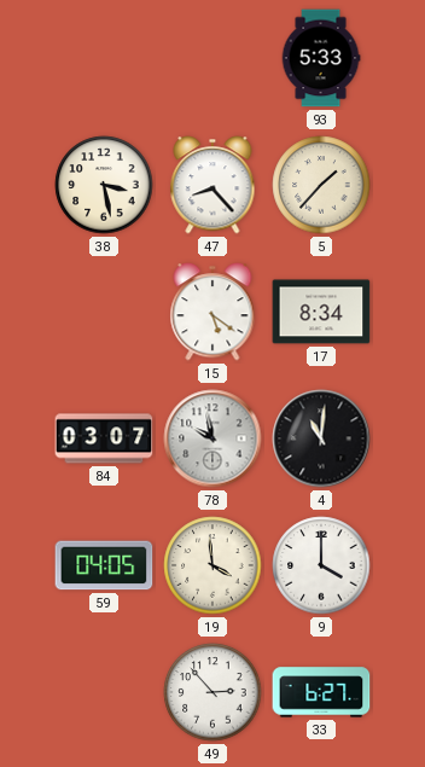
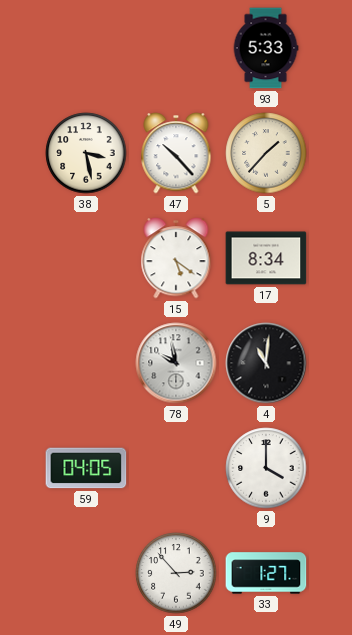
47: 8:23 -> 10:23
84: 03:07 -> none
19: 3:59 -> none
33: 6:27 -> 1:27
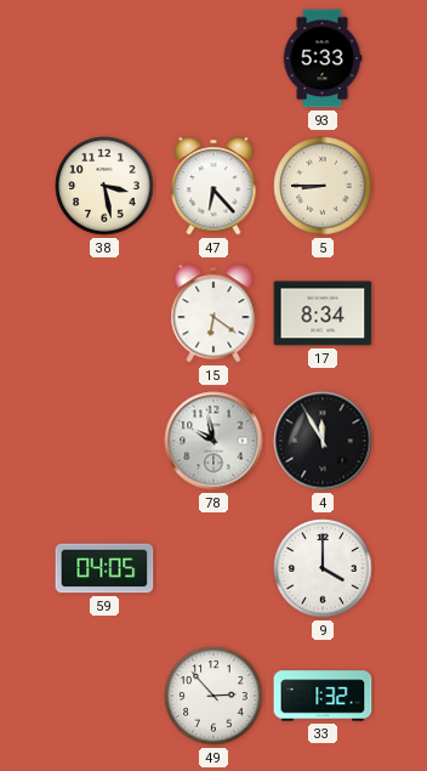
47: 10:23 -> 6:23
5: 1:37 -> 8:45
15: 5:21 -> 6:21
4: 11:01 -> 11:55
33: 1:27 -> 1:32
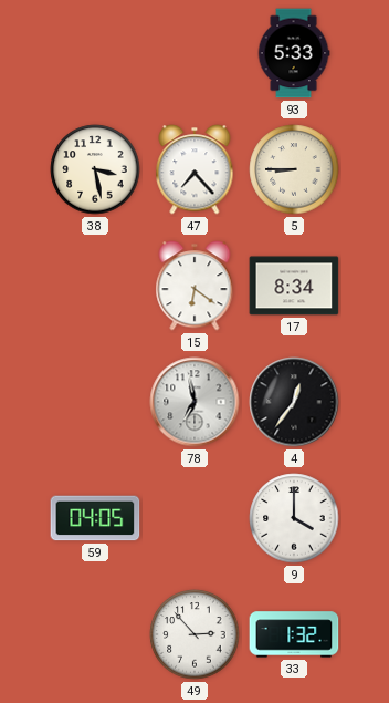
47: 6:23 -> 7:23
78: 9:58 -> 6:58
4: 11:55 -> 12:36
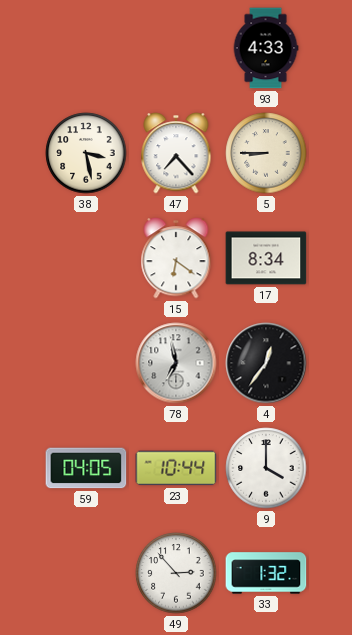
93: 5:33 -> 4:33
23: none -> 10:44
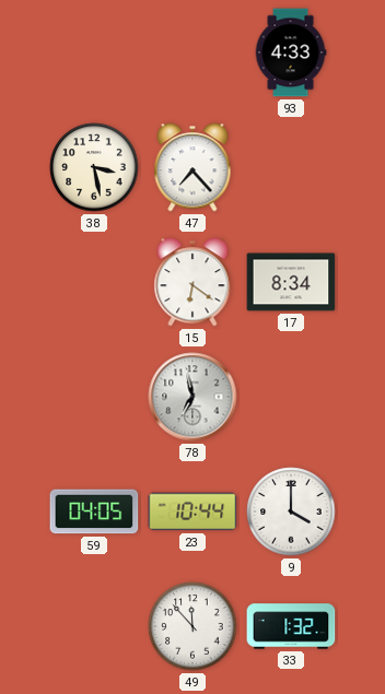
5: 8:45 -> none
4: 12:36 -> none
49: 2:53 -> 11:53
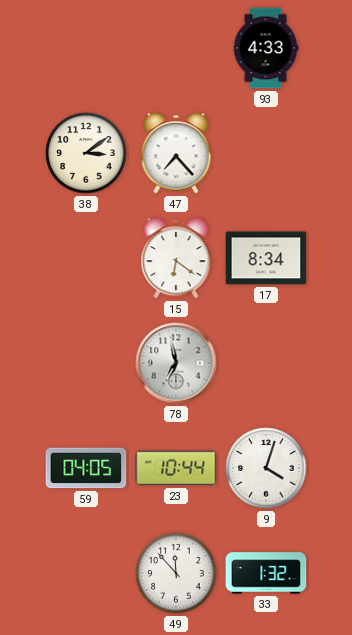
38: 3:28 -> 3:09
9: 4:00 -> 4:03
